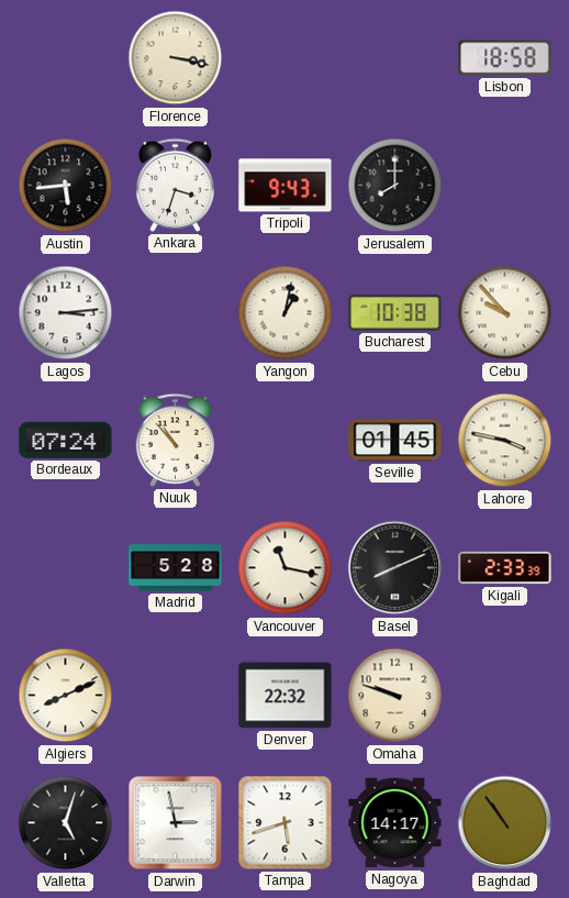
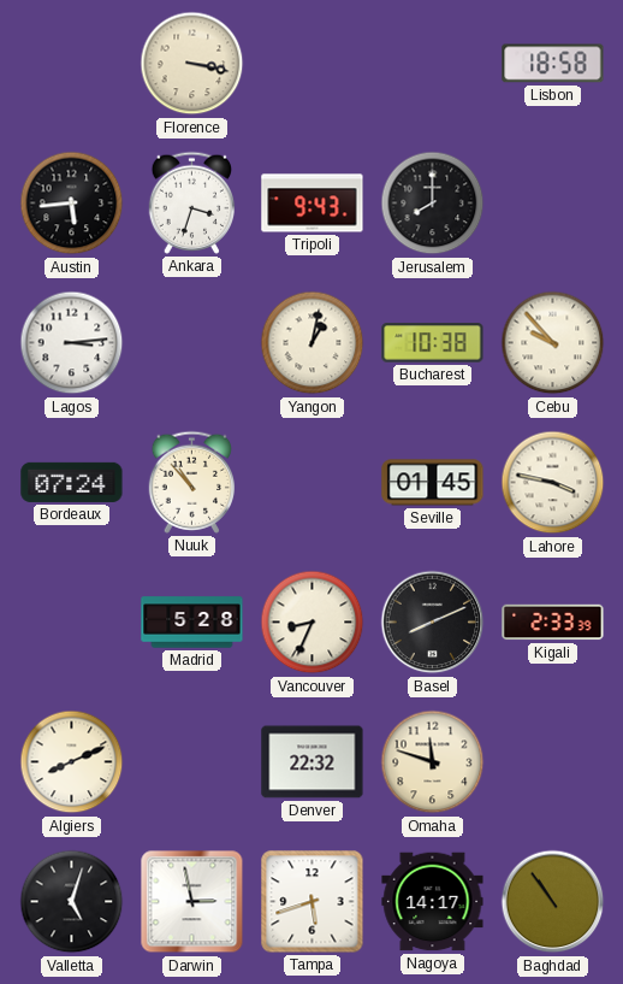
Vancouver: 11:17 -> 8:34
Omaha: 9:48 -> 11:48
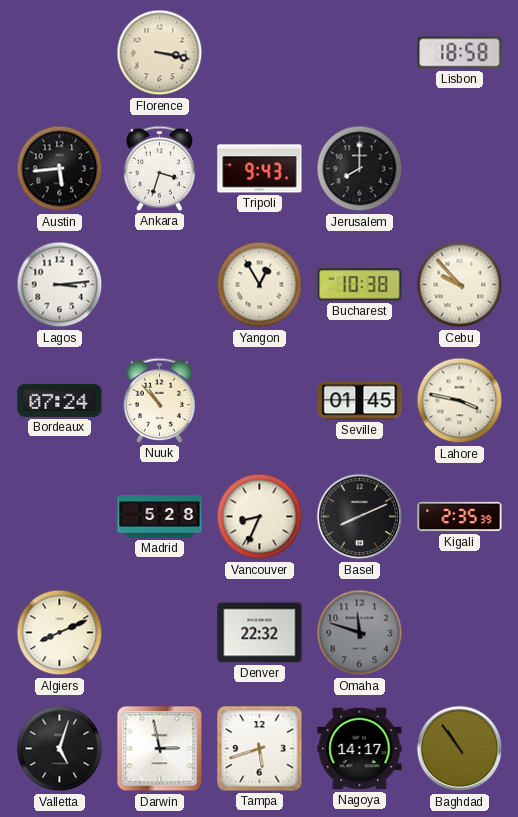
Yangon: 1:02 -> 12:55
Kigali: 2:33 -> 2:35
Omaha dial: cream -> grey
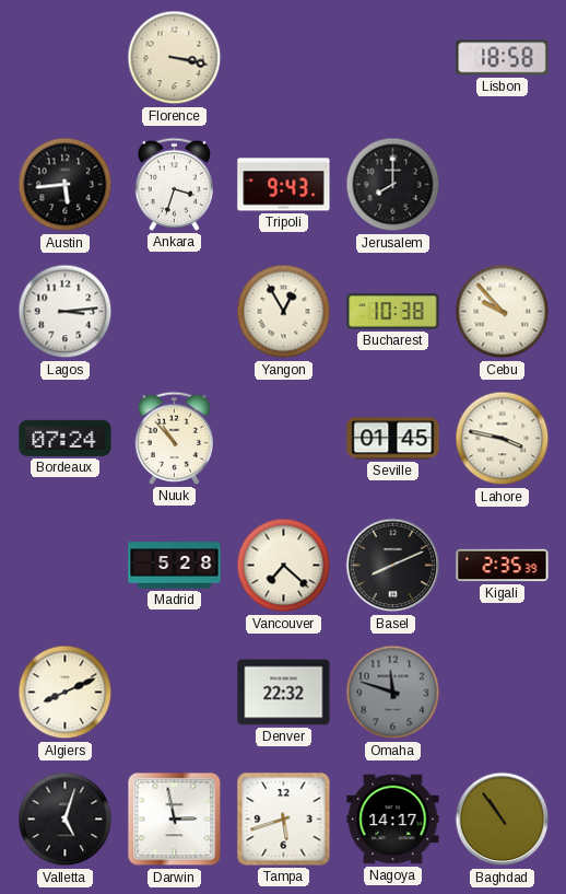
Vancouver: 8:34 -> 7:22
